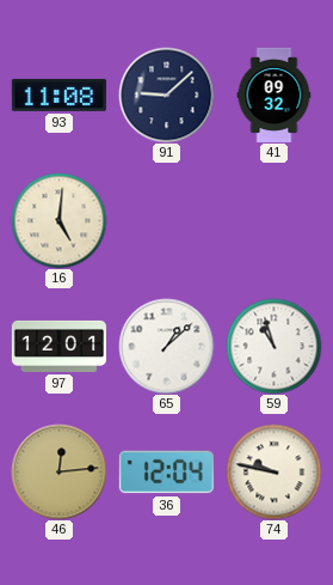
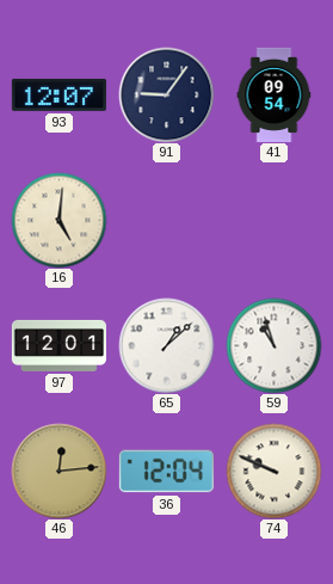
93: 11:08 -> 12:07
91: 9:08 -> 9:06
41: 09:32 -> 09:54
74: 9:47 -> 9:49
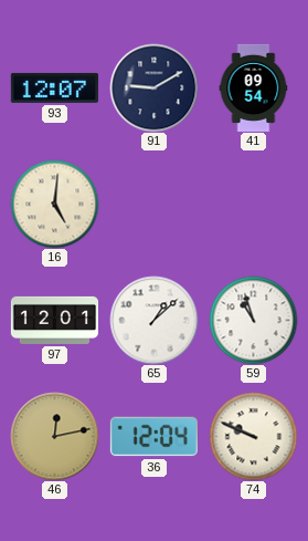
91: 9:06 -> 9:10
46: 12:14 -> 12:13
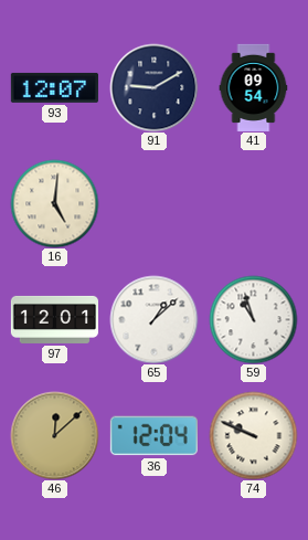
46: 12:13 -> 12:08
